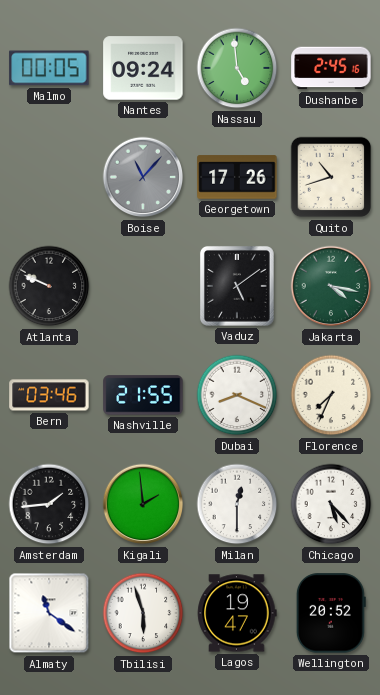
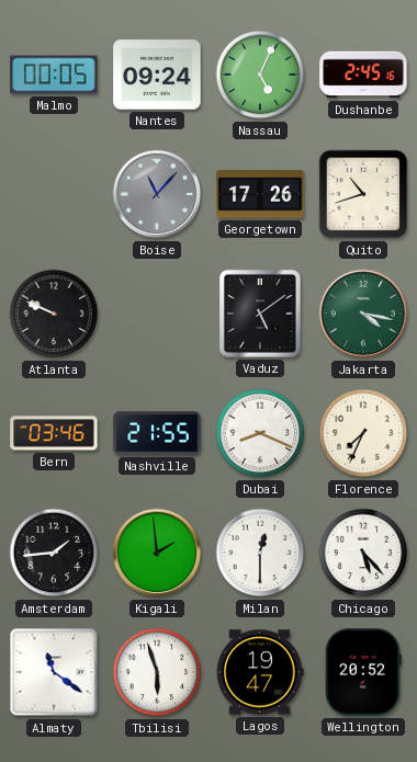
Nassau: 4:59 -> 5:04
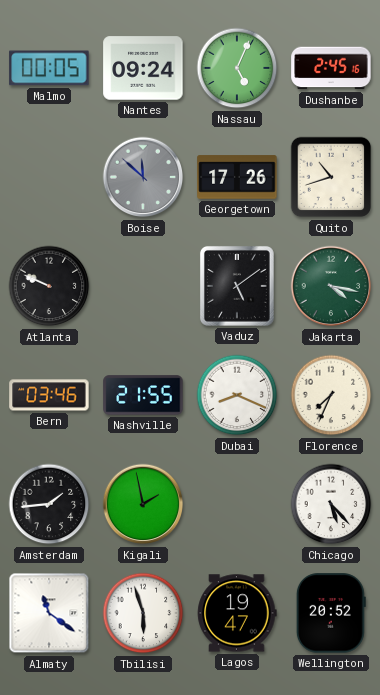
Boise: 11:07 -> 11:52
Kigali: 1:59 -> 1:58
Milan: 12:30 -> none
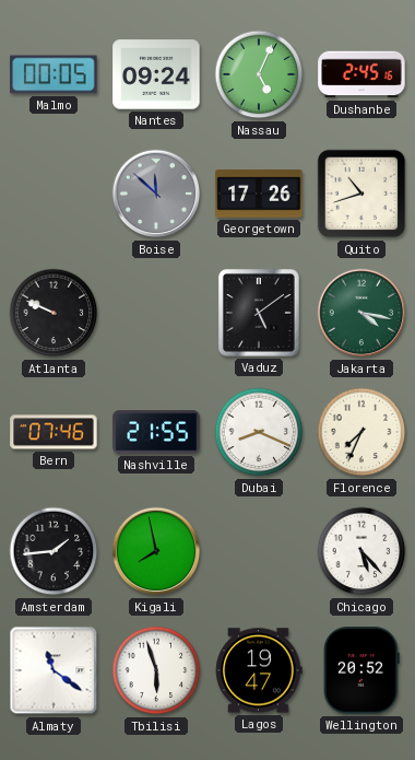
Bern: 03:46 -> 07:46
Kigali: 1:58 -> 7:58
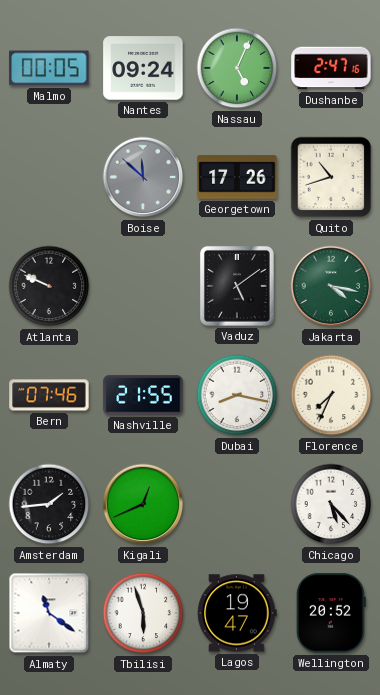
Dushanbe: 2:45 -> 2:47
Dubai: 8:19 -> 8:17
Kigali: 7:58 -> 12:41
